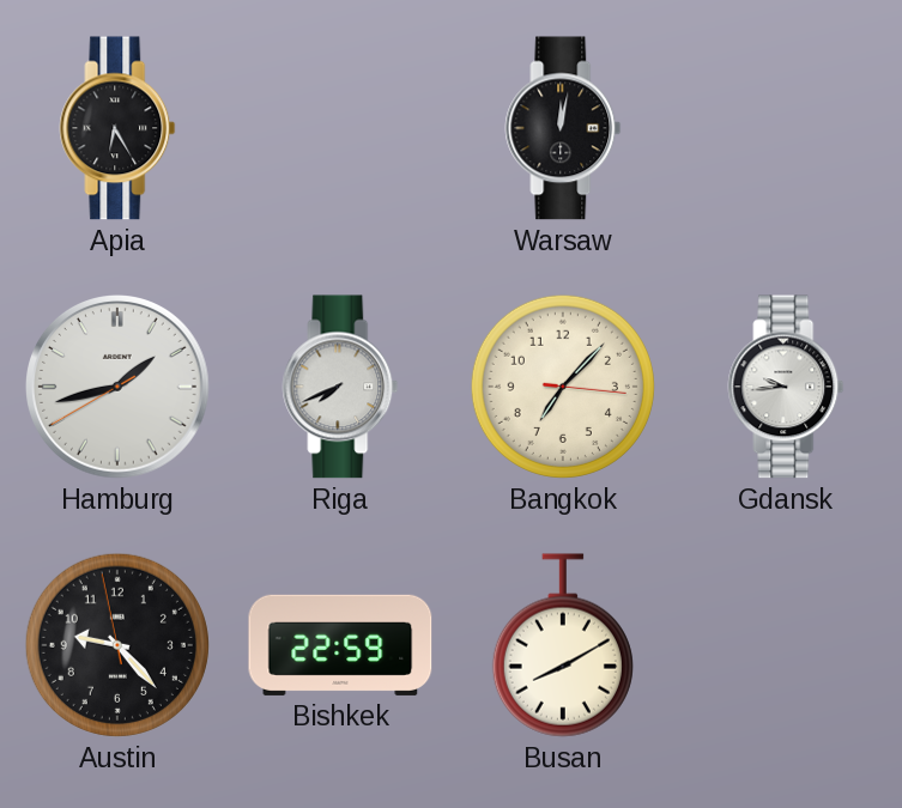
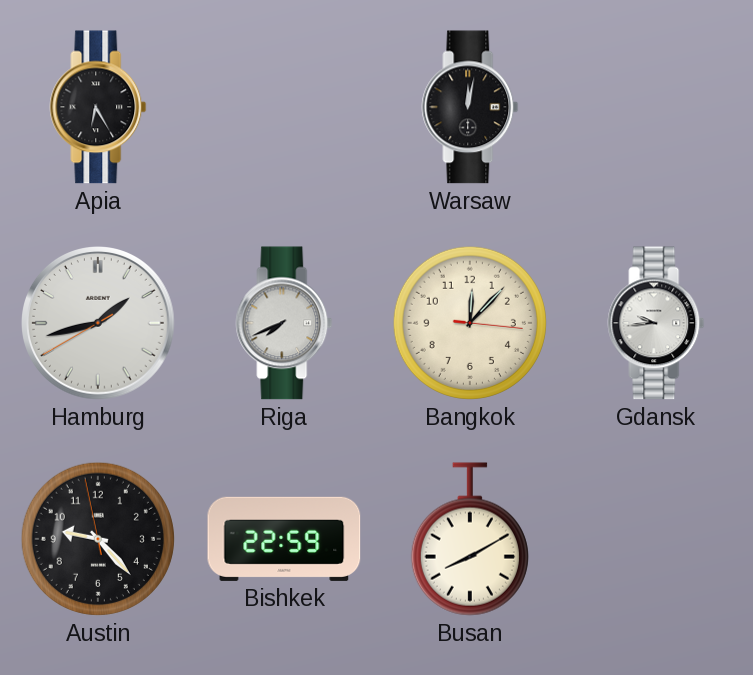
Bangkok: 7:07 -> 12:07
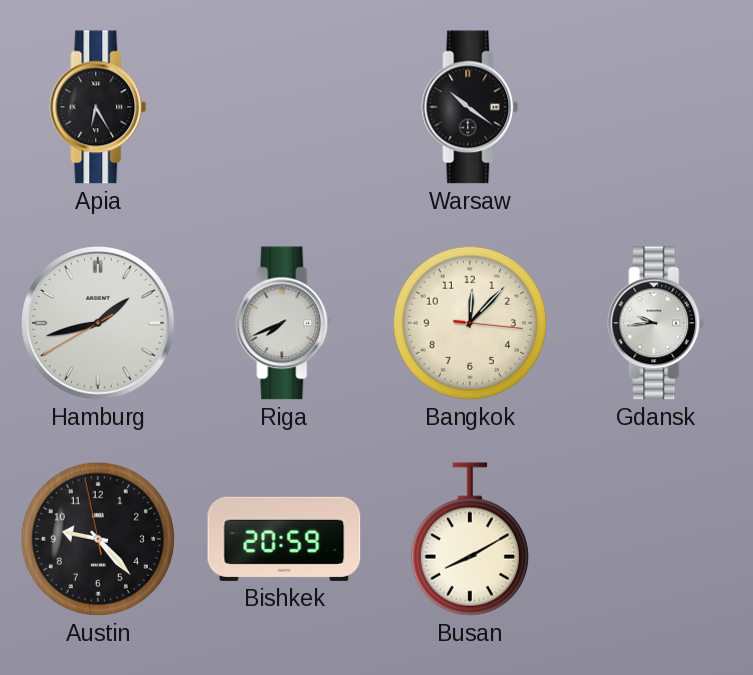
Warsaw: 12:02 -> 10:21
Bishkek: 22:59 -> 20:59
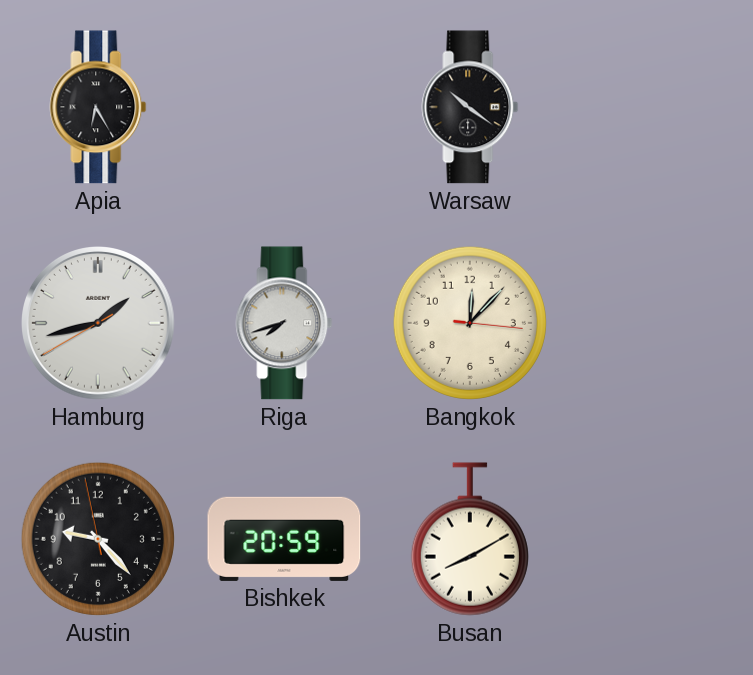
Riga: 7:41 -> 7:42
Gdansk: 9:44 -> none
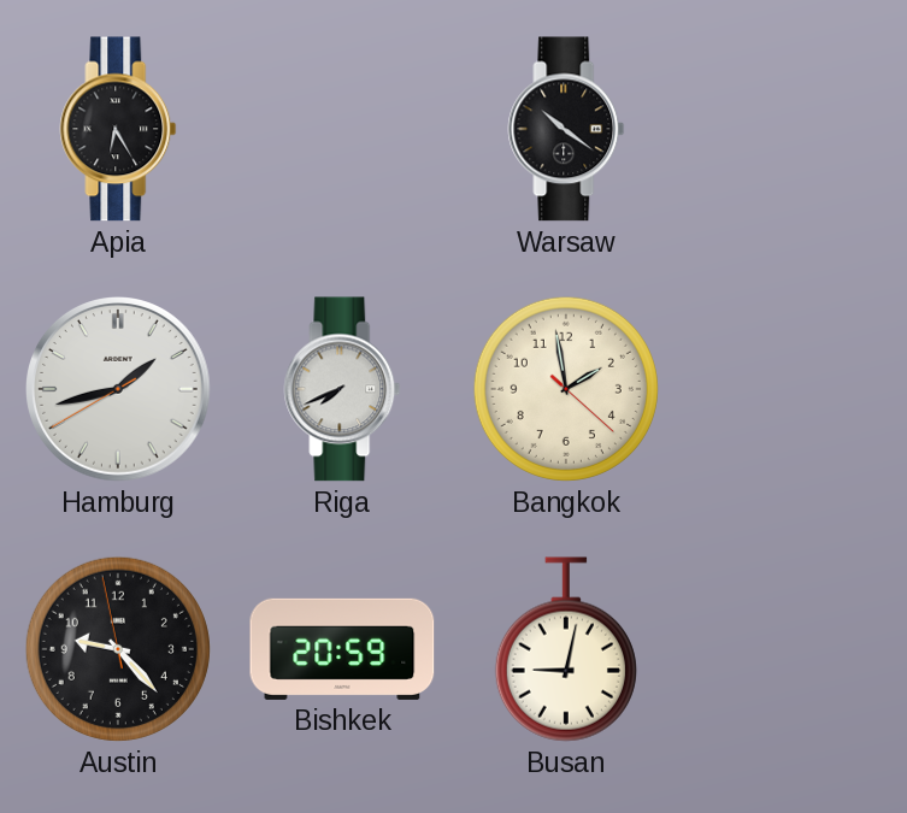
Riga: 7:42 -> 7:41
Bangkok: 12:07 -> 1:58
Busan: 8:10 -> 9:02
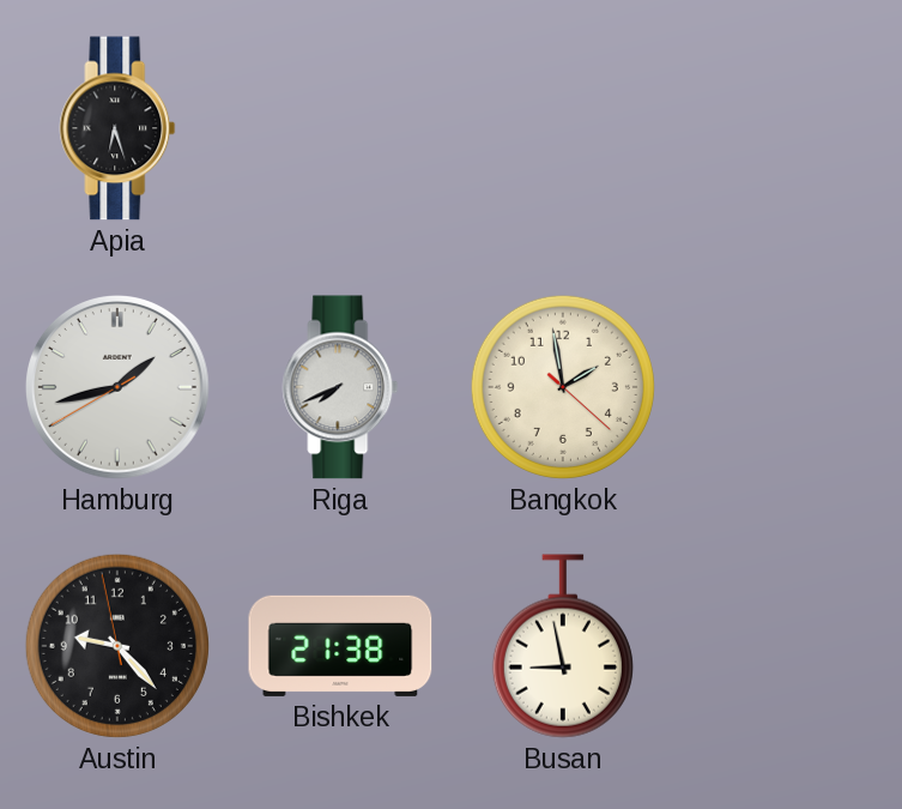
Apia: 6:25 -> 6:27
Warsaw: 10:21 -> none
Bishkek: 20:59 -> 21:38
Busan: 9:02 -> 8:58
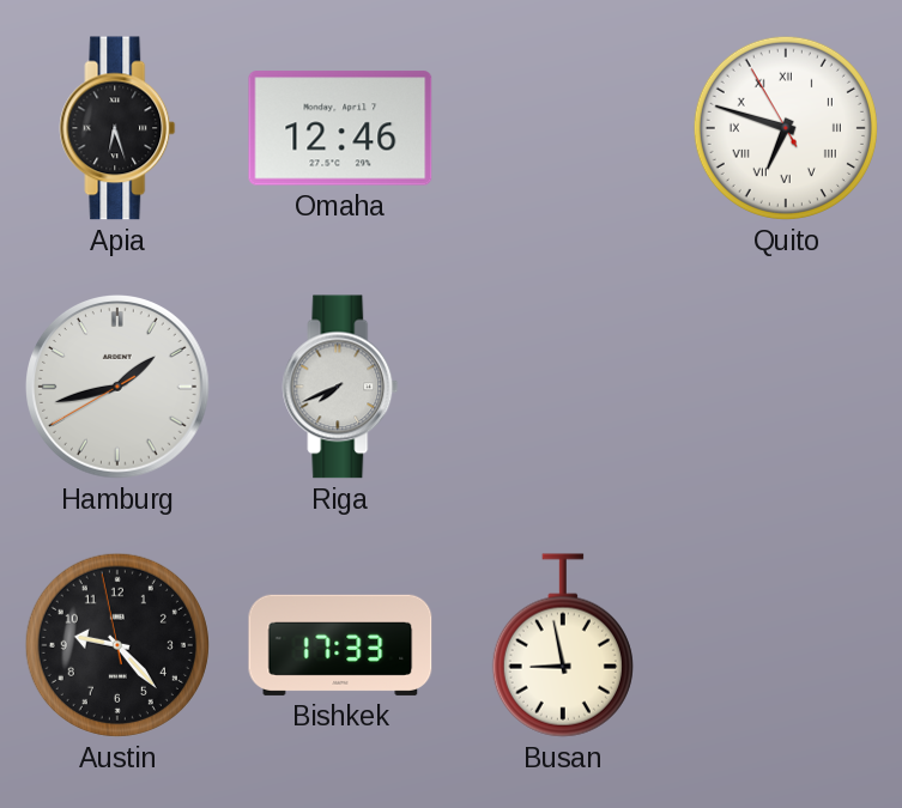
Omaha: none -> 12:46
Quito: none -> 6:47
Bangkok: 1:58 -> none
Bishkek: 21:38 -> 17:33
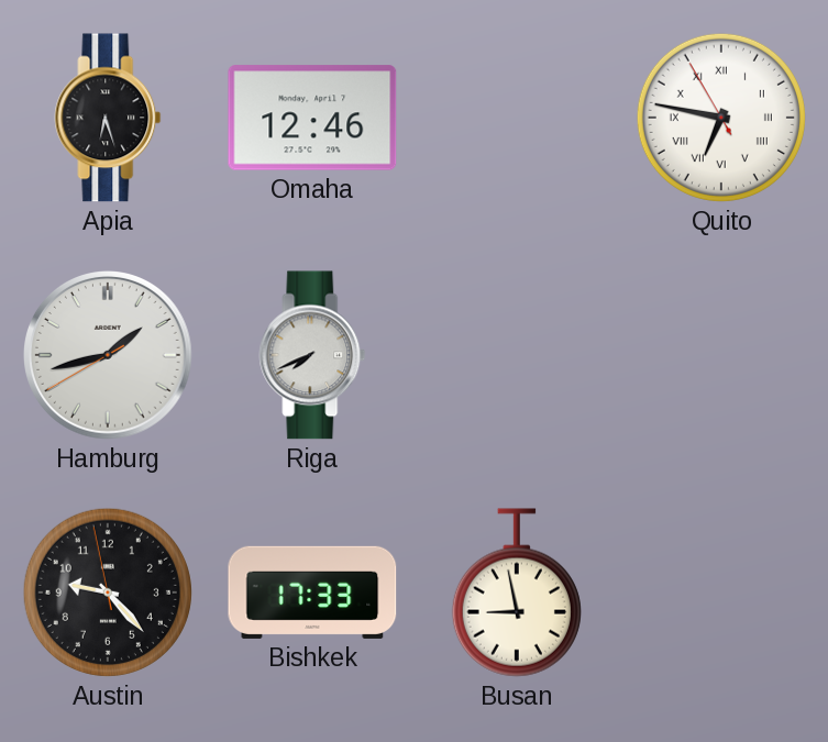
Quito: 6:47 -> 6:46
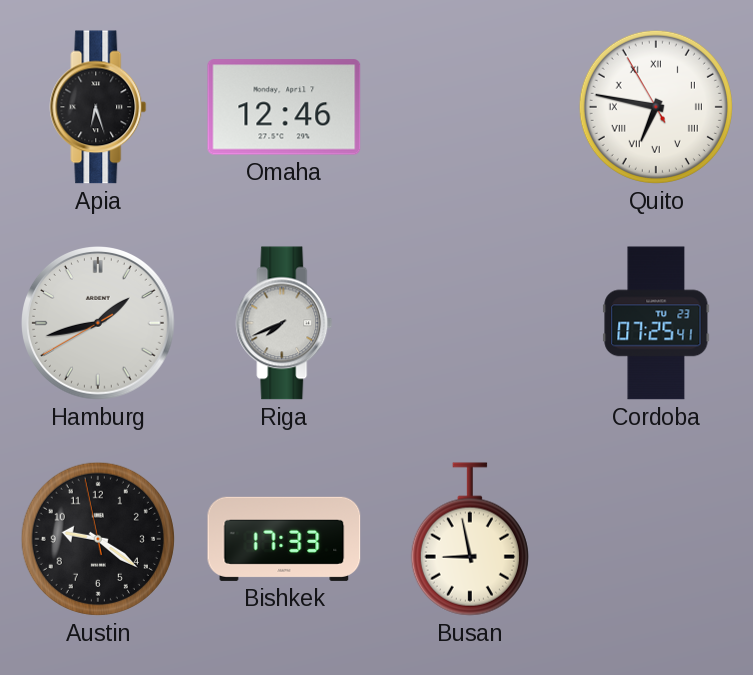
Cordoba: none -> 07:25
Austin: 9:22 -> 9:20
